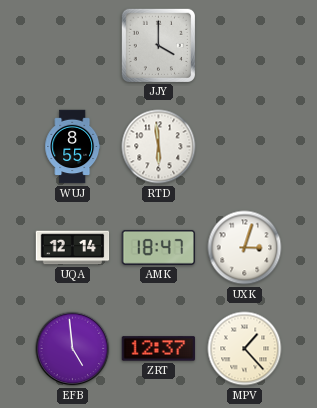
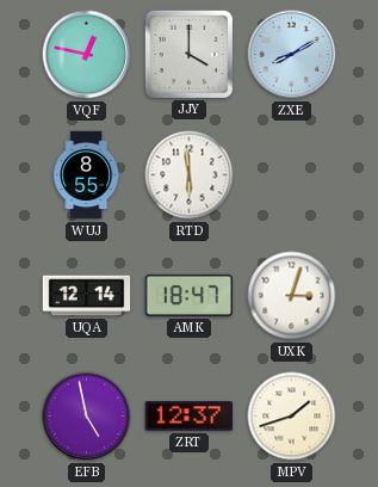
VQF: none -> 12:47
ZXE: none -> 8:10
EFB: 4:59 -> 4:58
MPV: 1:23 -> 1:42
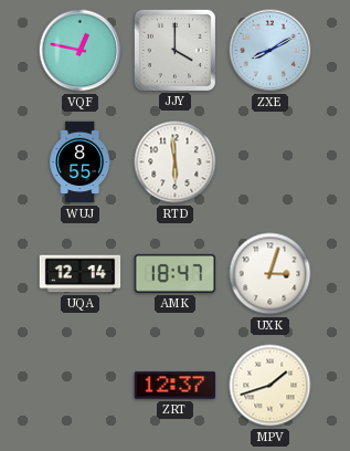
EFB: 4:58 -> none
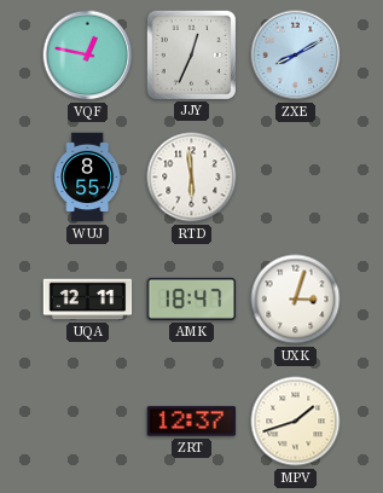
JJY: 4:00 -> 12:34
UQA: 12:14 -> 12:11
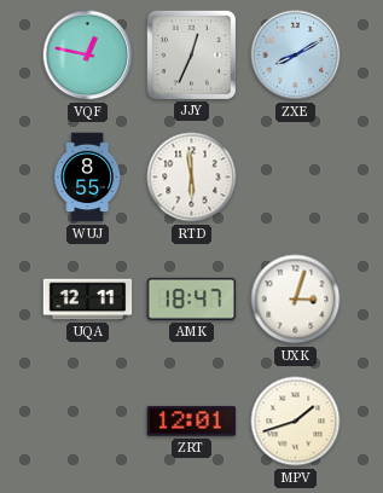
ZRT: 12:37 -> 12:01
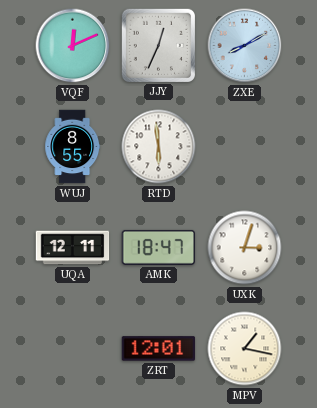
VQF: 12:47 -> 12:11
MPV: 1:42 -> 1:17
